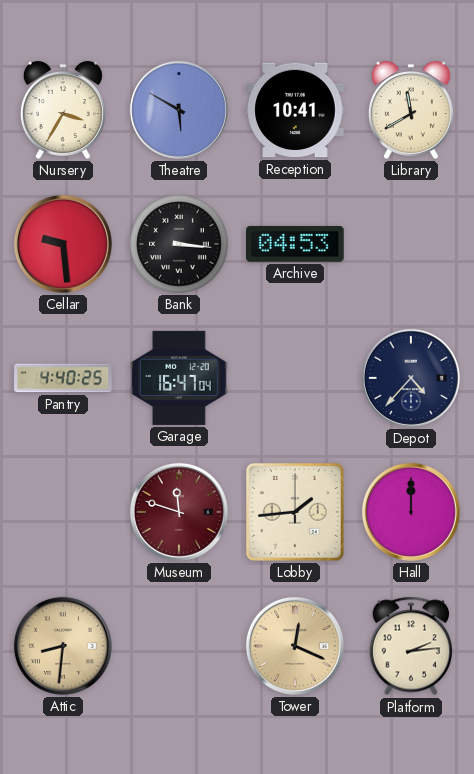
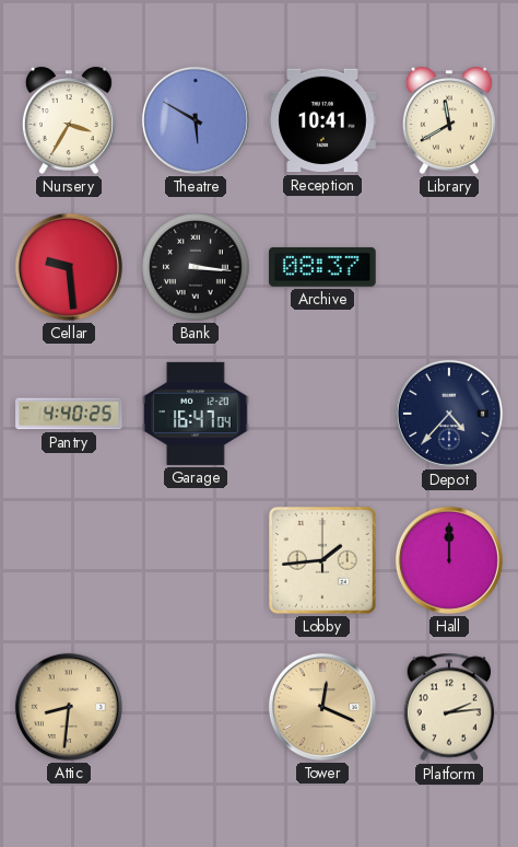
Archive: 04:53 -> 08:37
Museum: 11:48 -> none
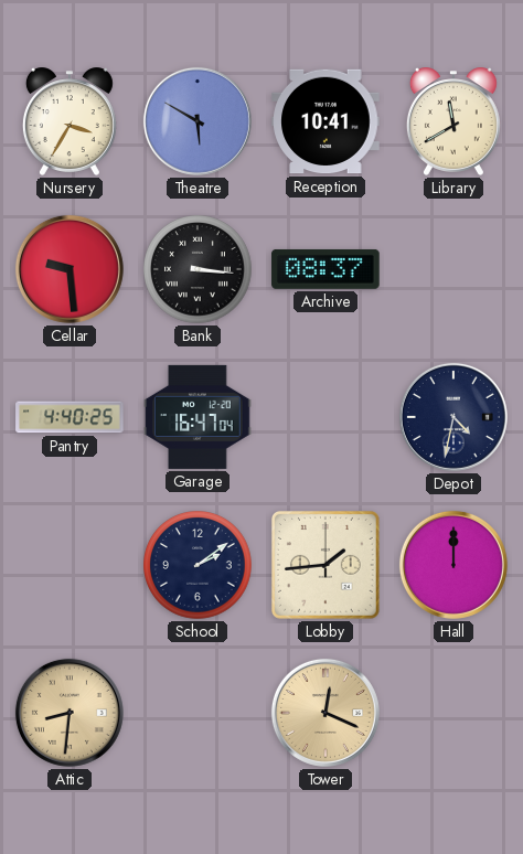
Depot: 4:37 -> 4:32
School: none -> 2:09
Platform: 2:14 -> none
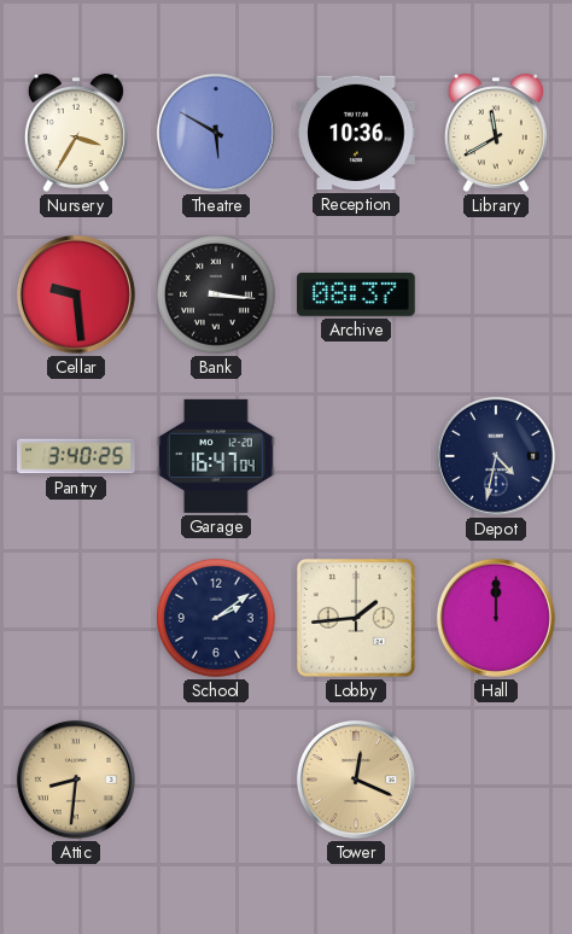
Reception: 10:41 -> 10:36
Pantry: 4:40 -> 3:40
